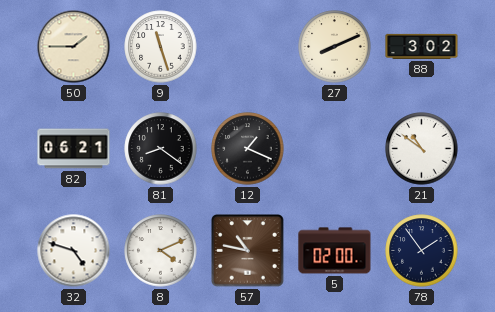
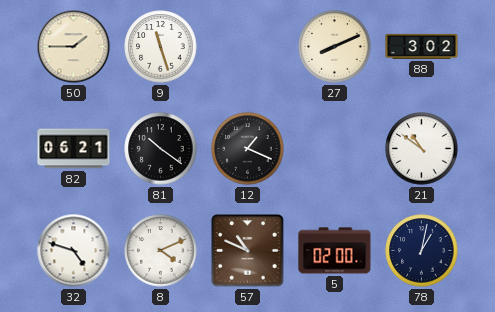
81: 8:21 -> 10:21
57: 10:47 -> 10:49
78: 1:54 -> 1:02
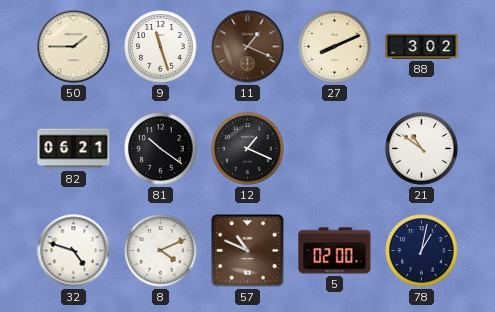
11: none -> 1:19
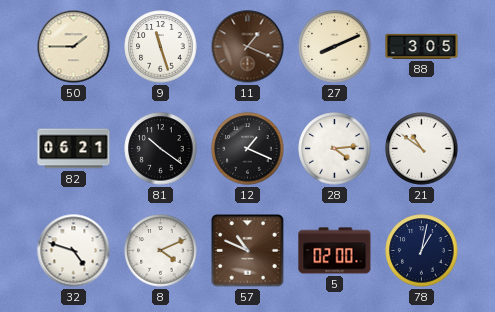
88: 3:02 -> 3:05
28: none -> 4:14
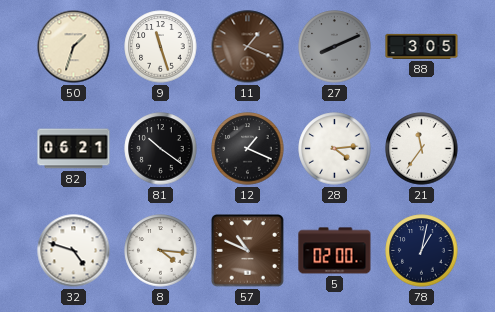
50: 1:45 -> 1:33
27 dial: cream -> grey
21: 10:51 -> 11:36
8: 4:11 -> 4:16
